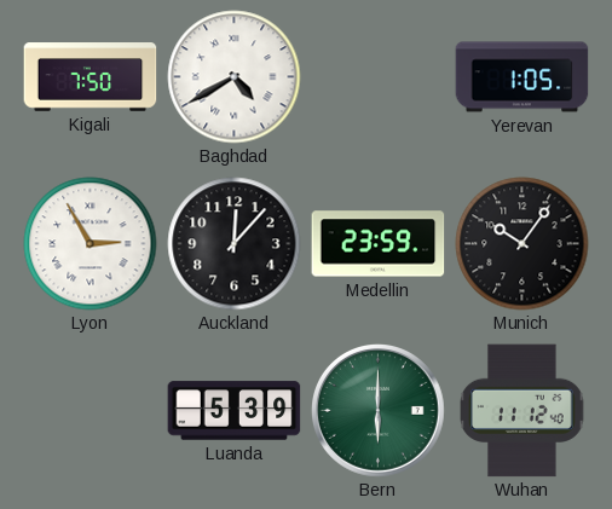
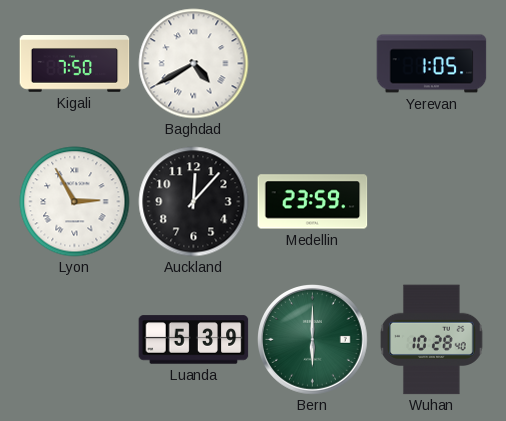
Munich: 10:06 -> none
Wuhan: 11:12 -> 10:28
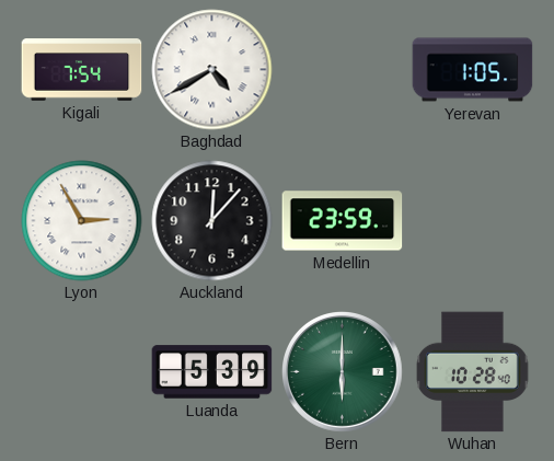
Kigali: 7:50 -> 7:54
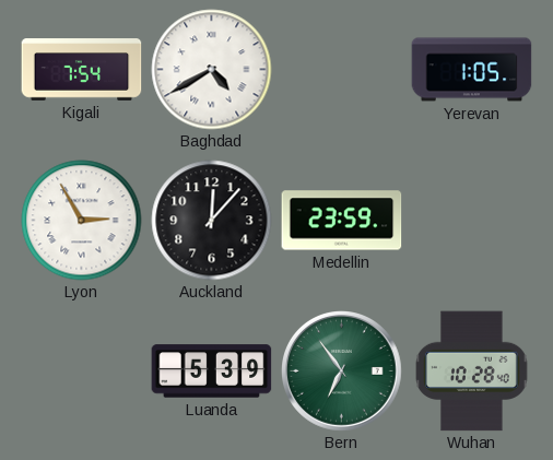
Bern: 6:00 -> 6:54
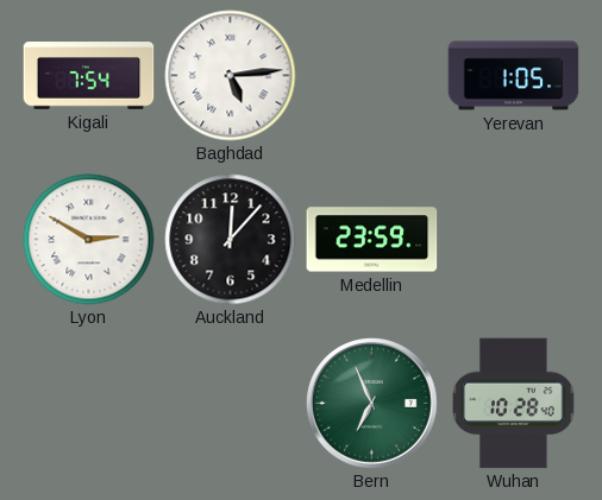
Baghdad: 4:40 -> 5:14
Lyon: 2:55 -> 2:50
Luanda: 5:39 -> none
Bern: 6:54 -> 6:56
